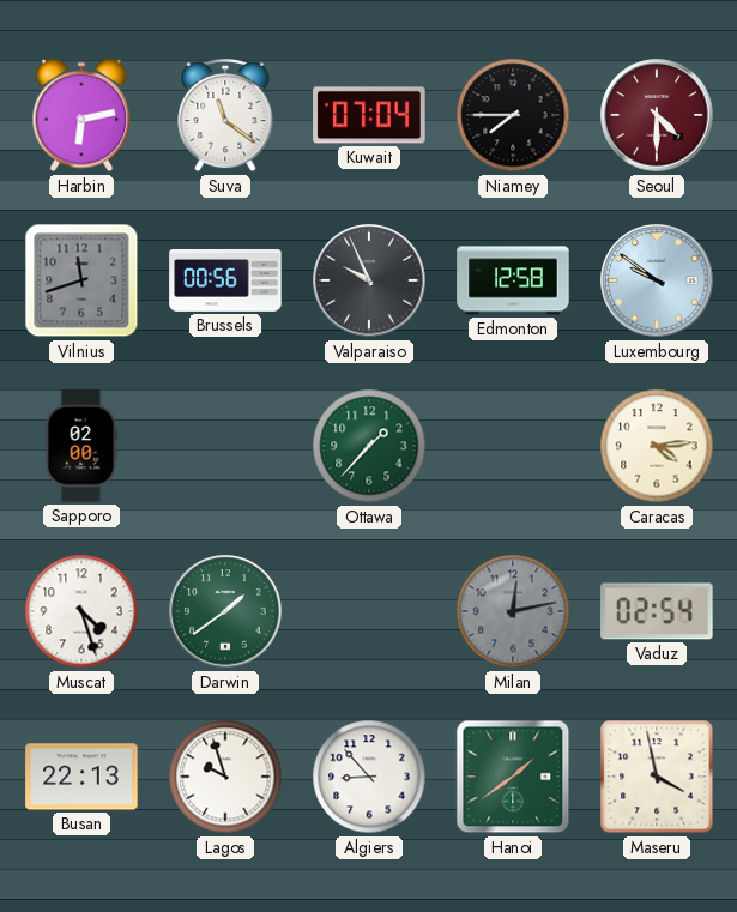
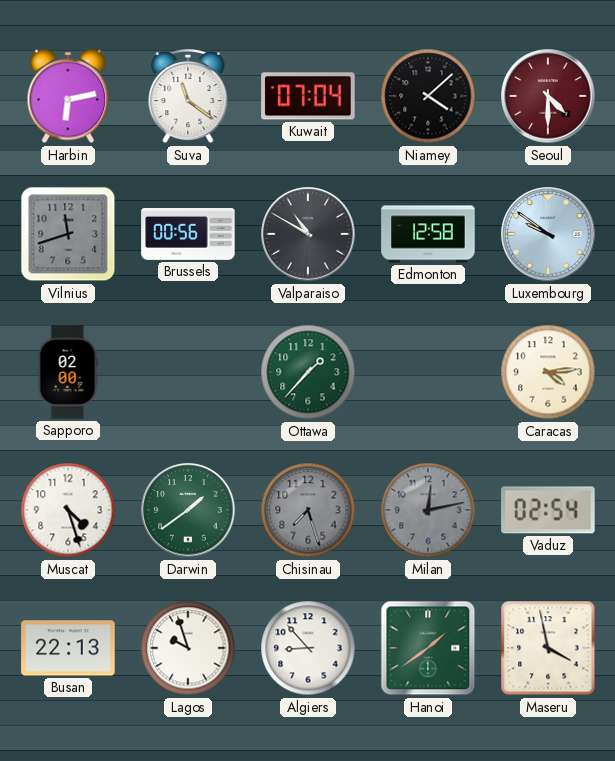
Niamey: 7:45 -> 4:08
Valparaiso: 9:56 -> 10:50
Chisinau: none -> 7:27
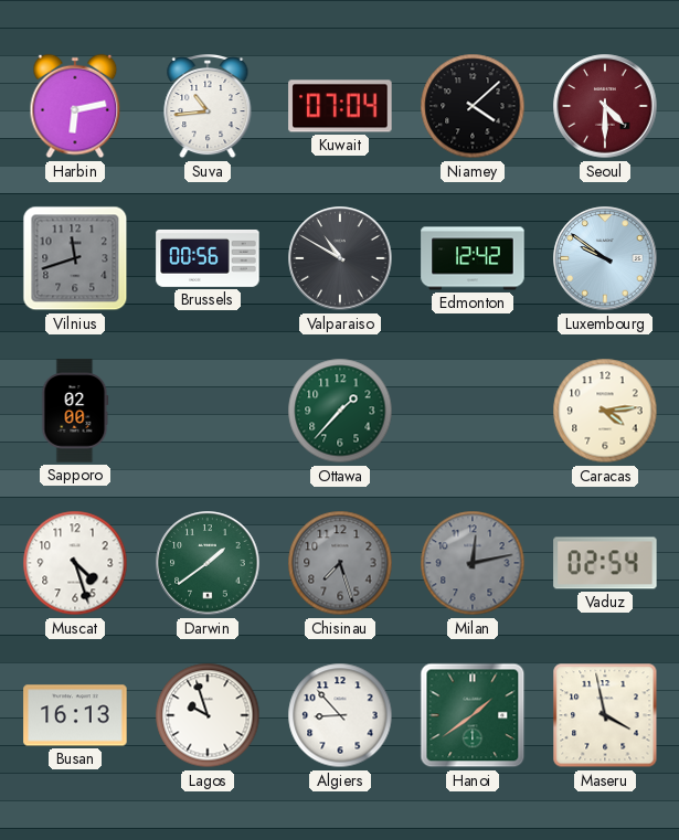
Suva: 11:21 -> 10:44
Edmonton: 12:58 -> 12:42
Busan: 22:13 -> 16:13
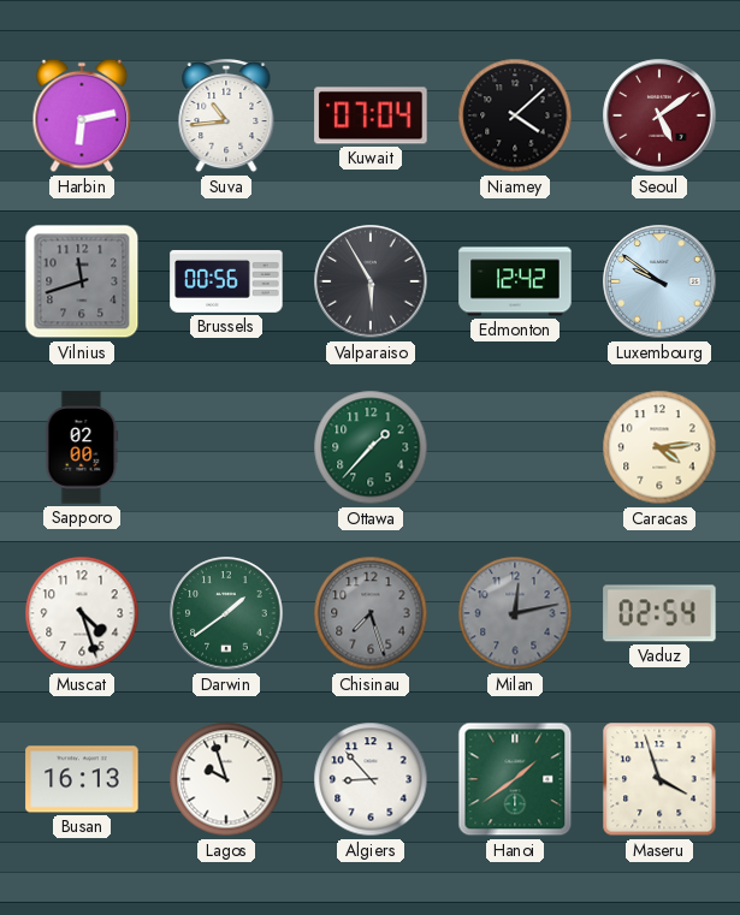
Seoul: 4:30 -> 5:09
Valparaiso: 10:50 -> 5:55
Maseru: 3:58 -> 3:57
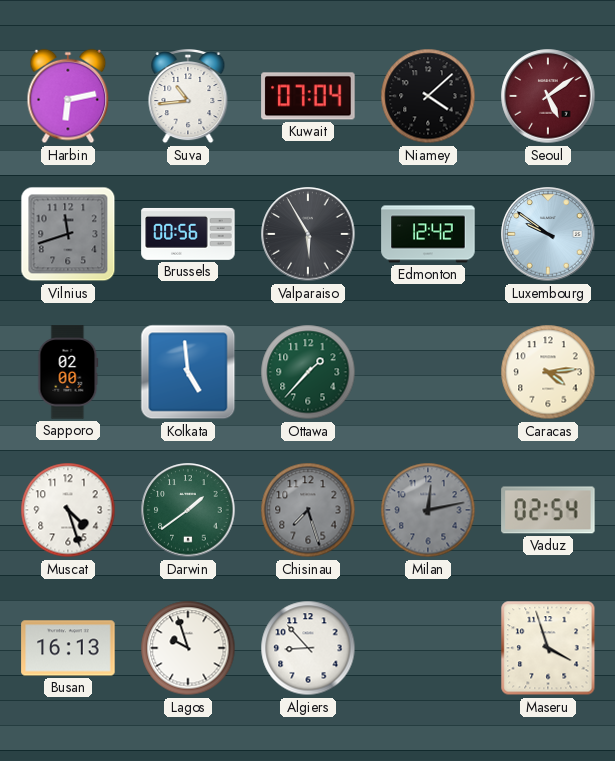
Kolkata: none -> 4:59
Hanoi: 1:39 -> none
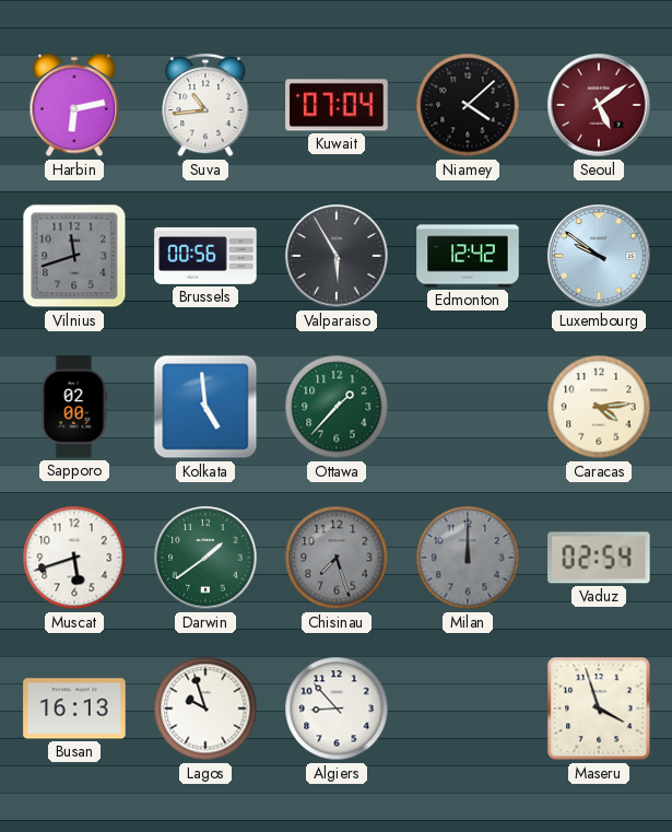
Muscat: 4:27 -> 5:42
Milan: 12:13 -> 12:00
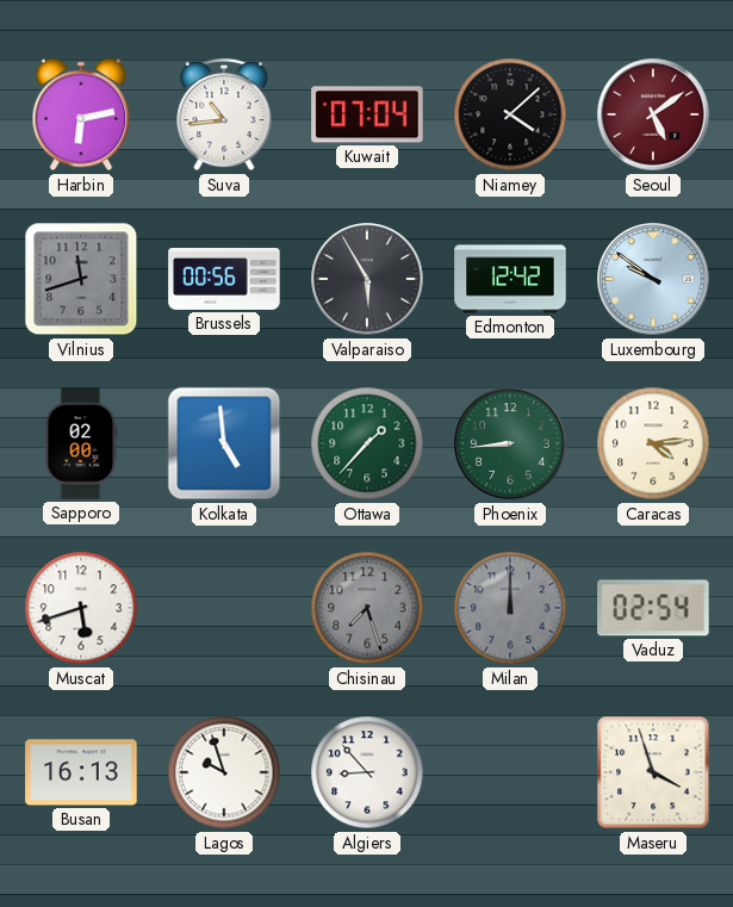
Phoenix: none -> 8:44
Darwin: 1:39 -> none
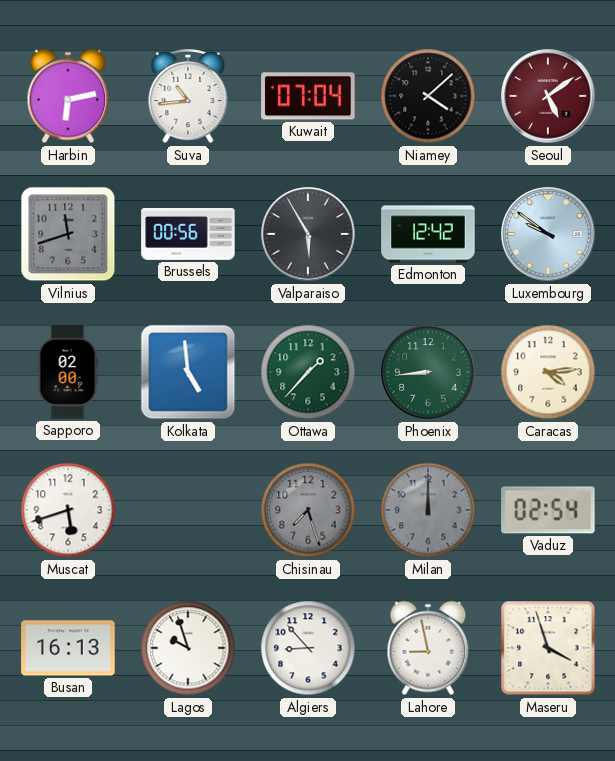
Lahore: none -> 8:58
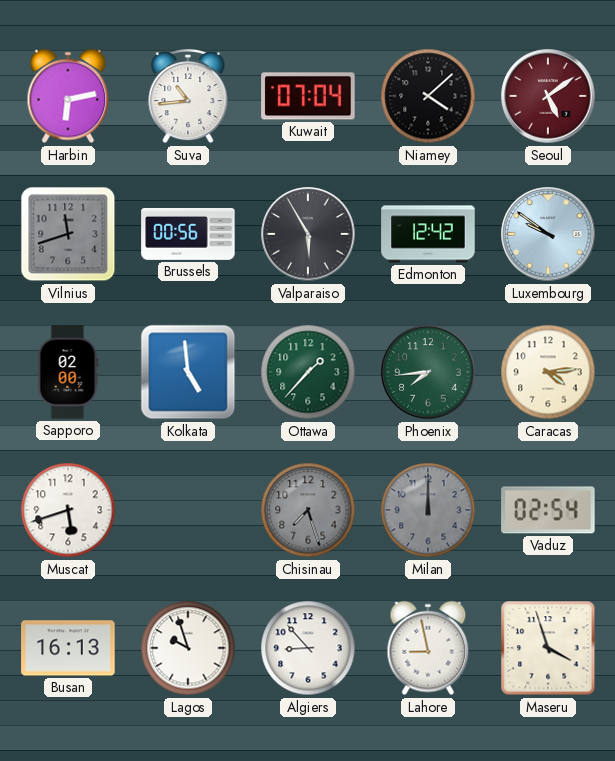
Phoenix: 8:44 -> 7:44
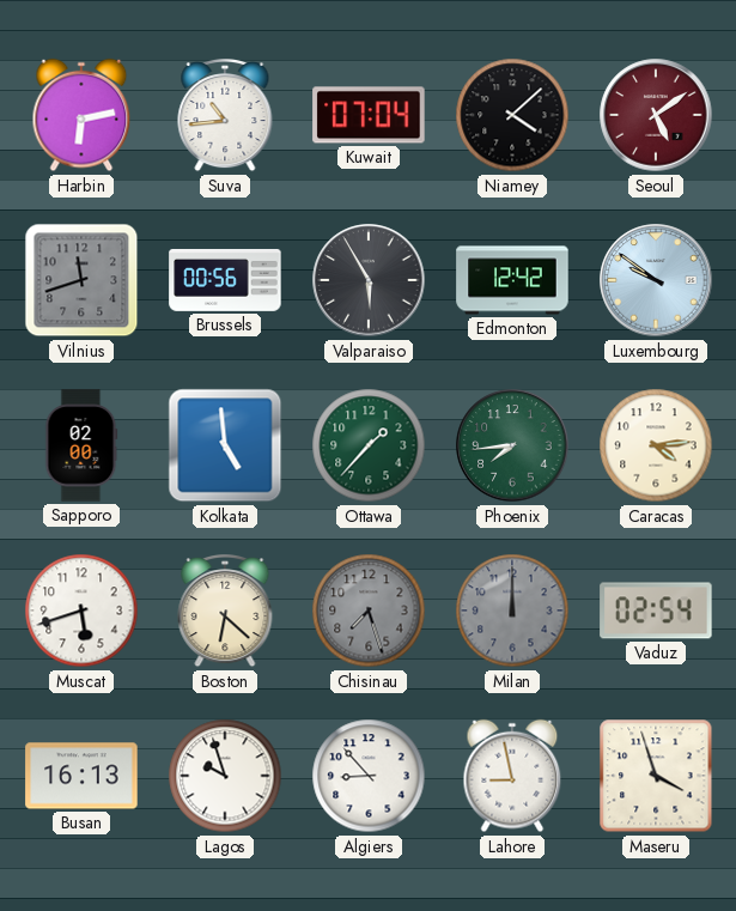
Boston: none -> 6:22
